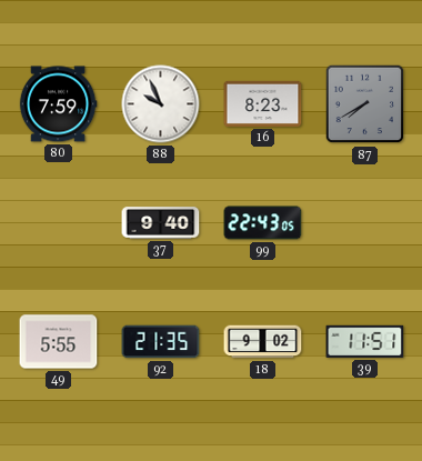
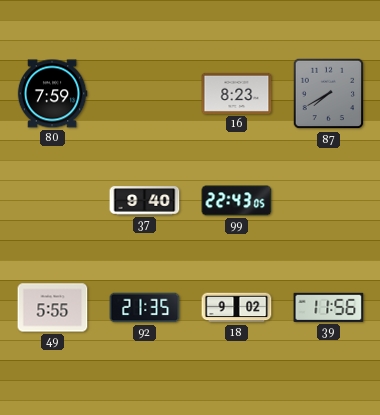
88: 9:56 -> none
39: 11:51 -> 11:56
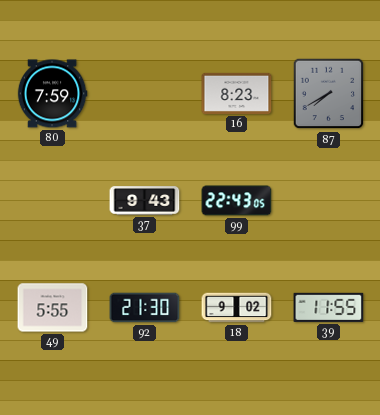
37: 9:40 -> 9:43
92: 21:35 -> 21:30
39: 11:56 -> 11:55
